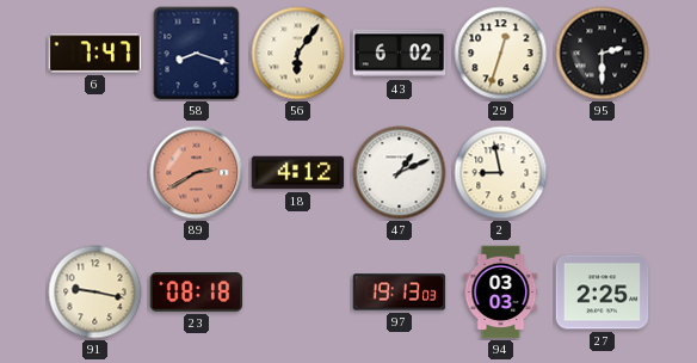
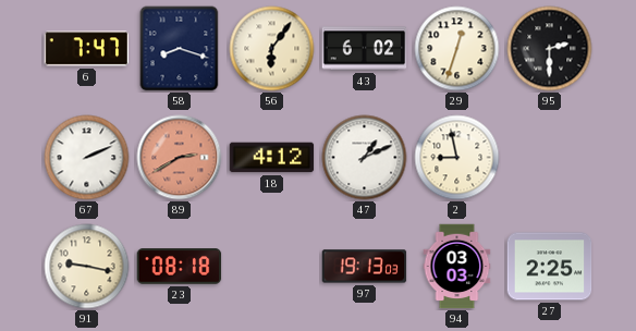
67: none -> 2:11
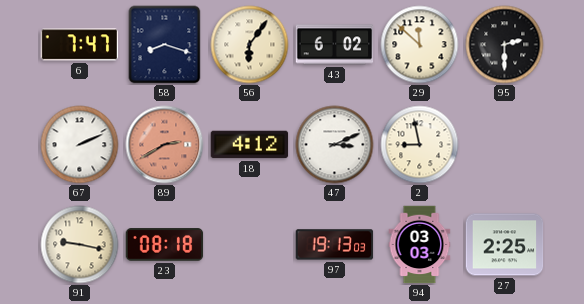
29: 12:33 -> 11:52
47: 1:11 -> 3:11
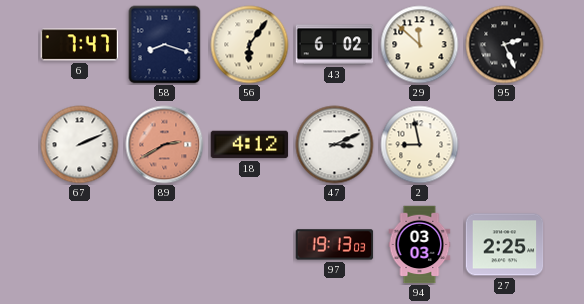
95: 2:30 -> 2:26
91: 9:17 -> none
23: 08:18 -> none
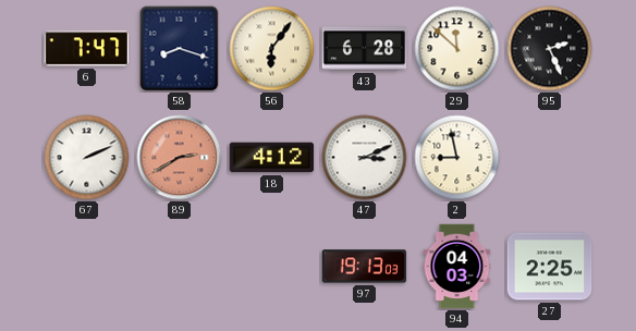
43: 6:02 -> 6:28
94: 03:03 -> 04:03
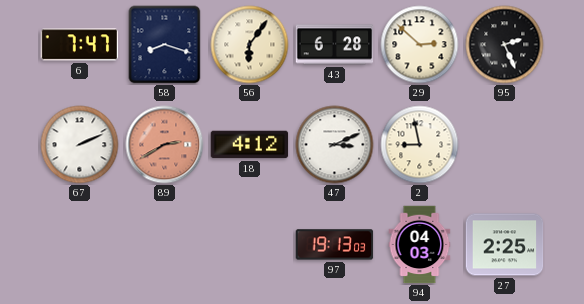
29: 11:52 -> 2:52
